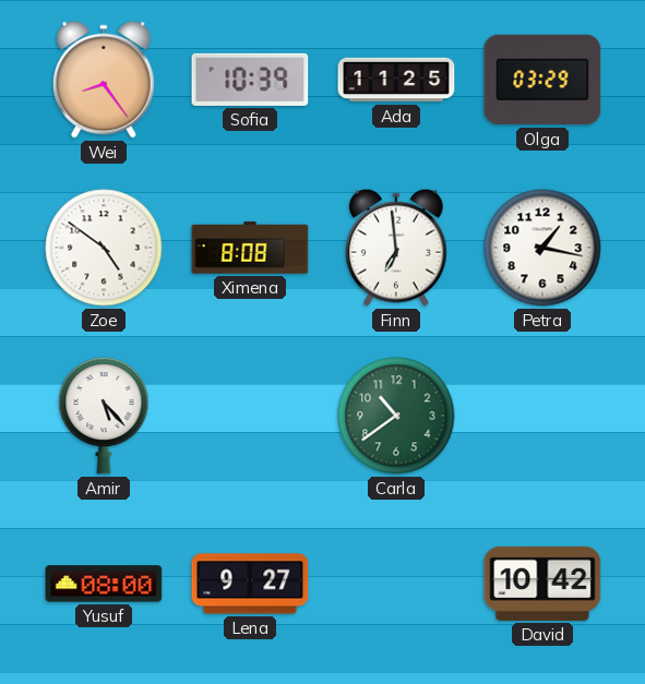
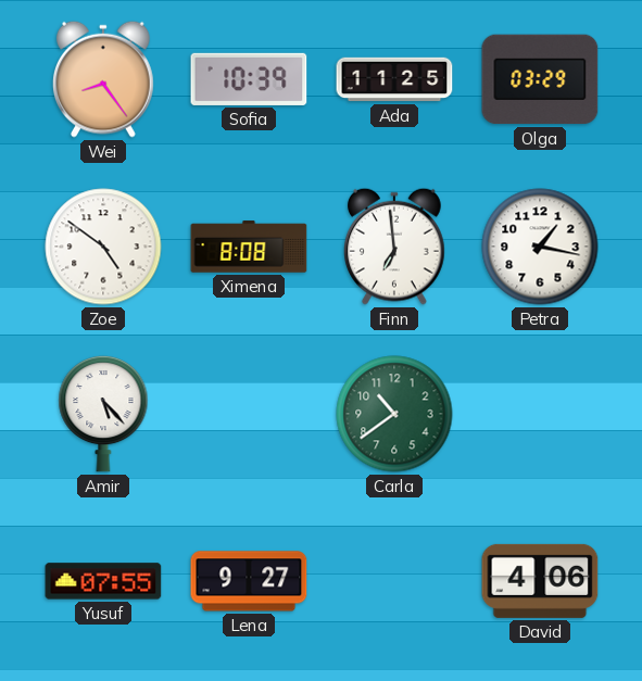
Yusuf: 08:00 -> 07:55
David: 10:42 -> 4:06
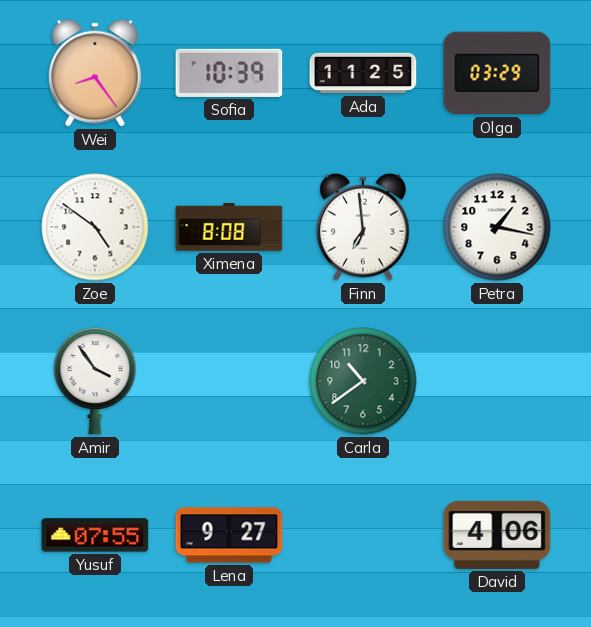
Amir: 5:23 -> 3:54
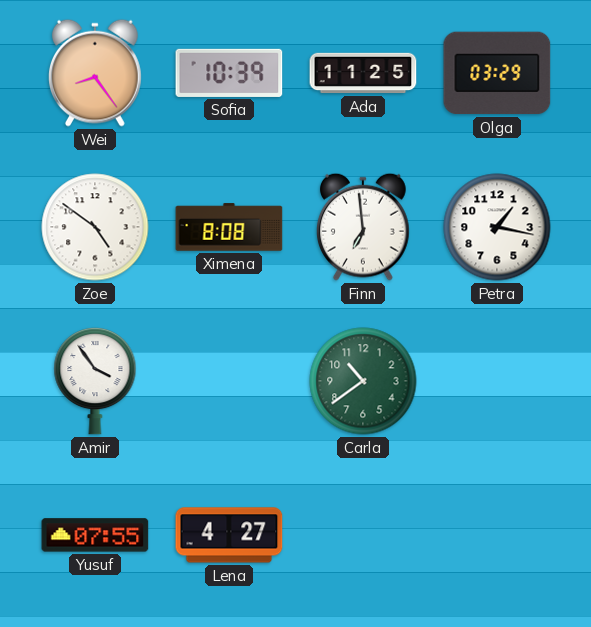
Lena: 9:27 -> 4:27
David: 4:06 -> none
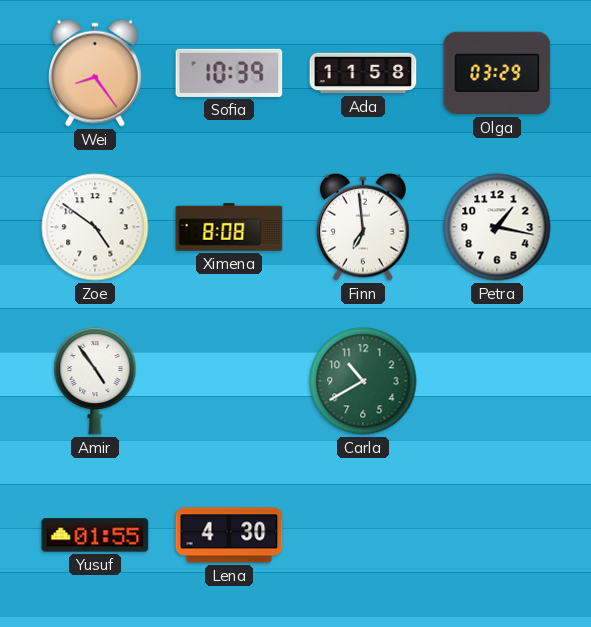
Ada: 11:25 -> 11:58
Amir: 3:54 -> 4:54
Carla: 10:39 -> 10:40
Yusuf: 07:55 -> 01:55
Lena: 4:27 -> 4:30
